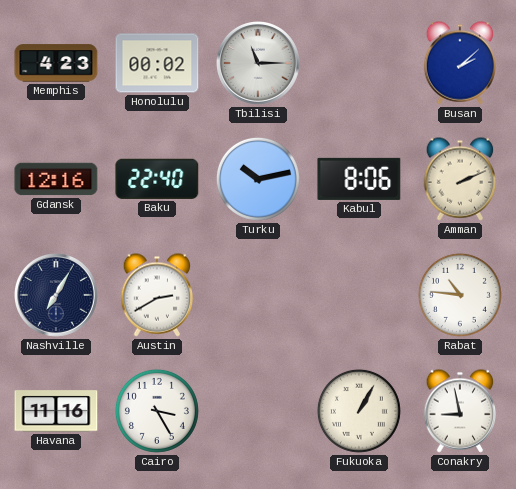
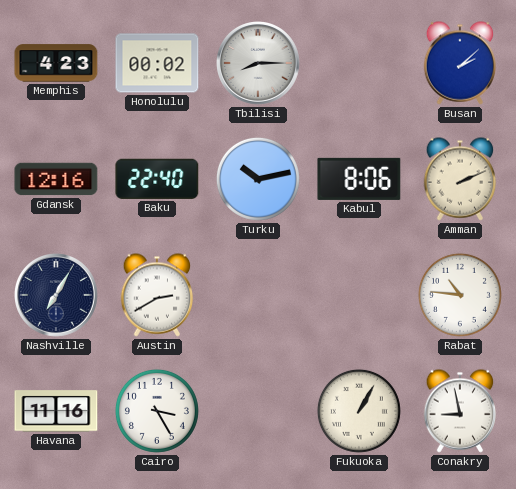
Tbilisi: 11:15 -> 8:15
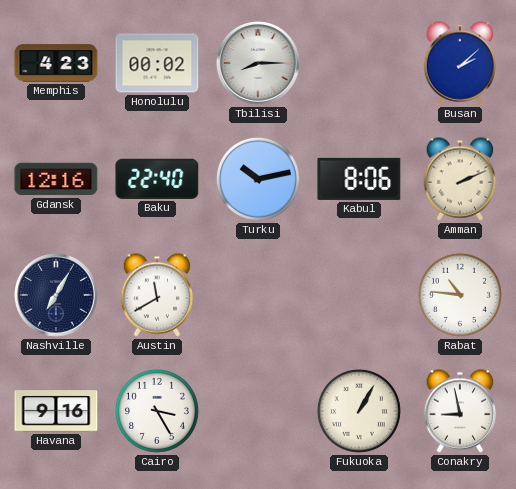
Austin: 2:40 -> 11:40
Havana: 11:16 -> 9:16
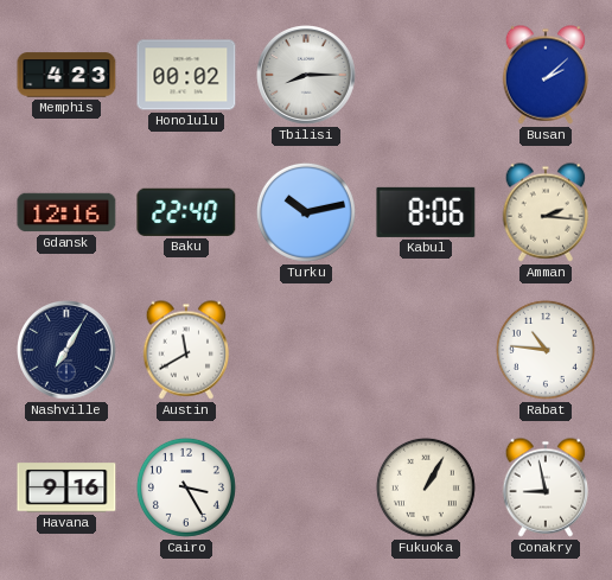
Amman: 2:11 -> 2:16
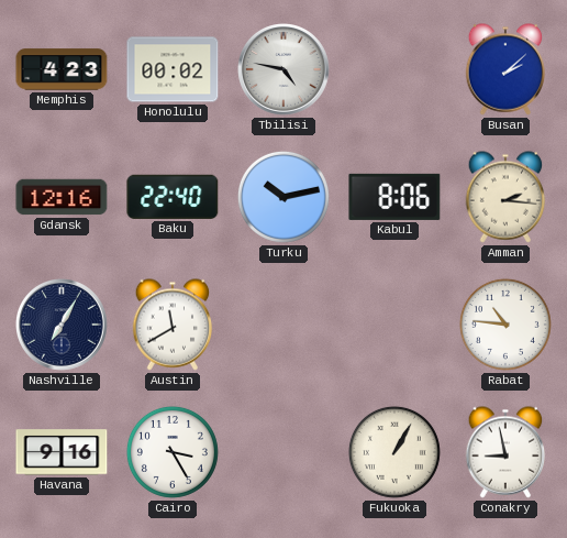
Tbilisi: 8:15 -> 4:47
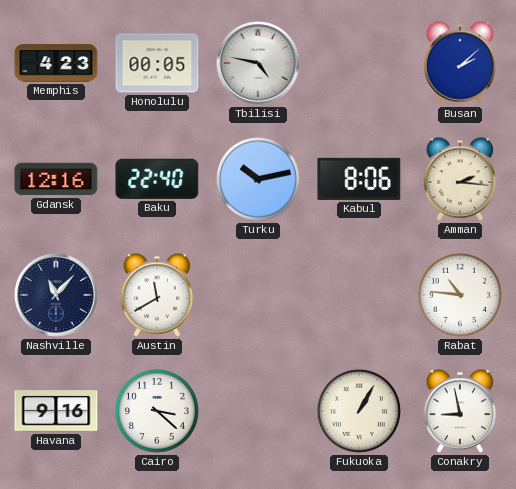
Honolulu: 00:02 -> 00:05
Nashville: 7:05 -> 11:07
Cairo: 3:25 -> 3:22
